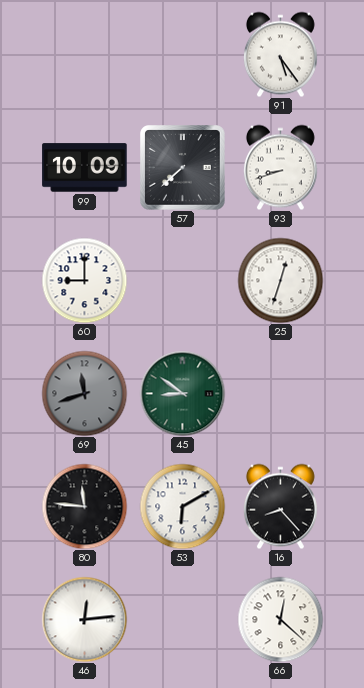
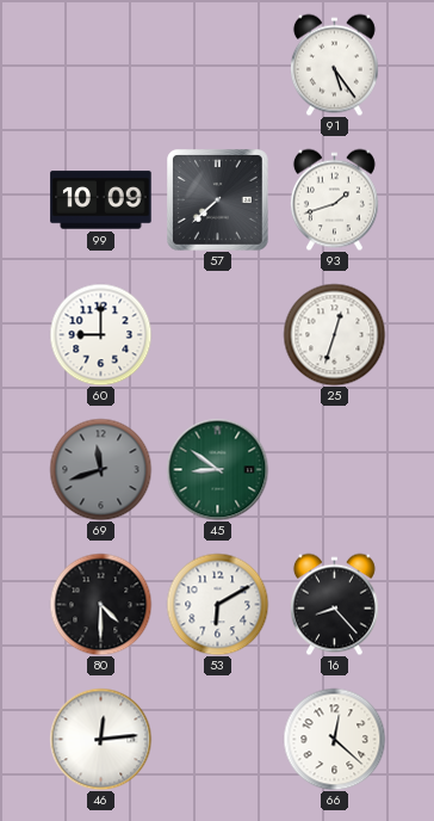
93: 8:42 -> 1:42
80: 11:46 -> 4:30
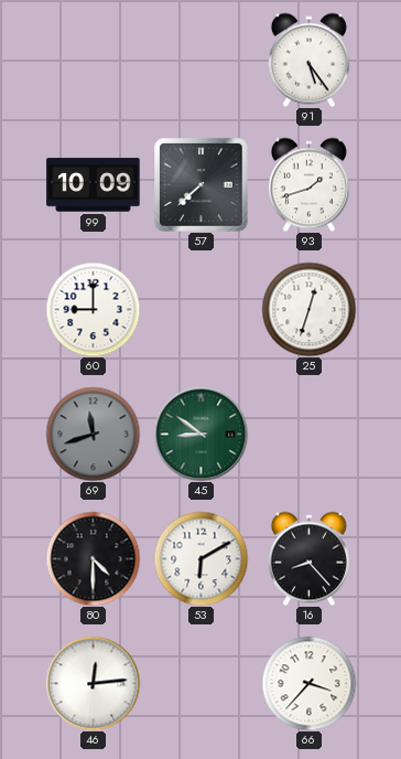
66: 12:22 -> 3:37
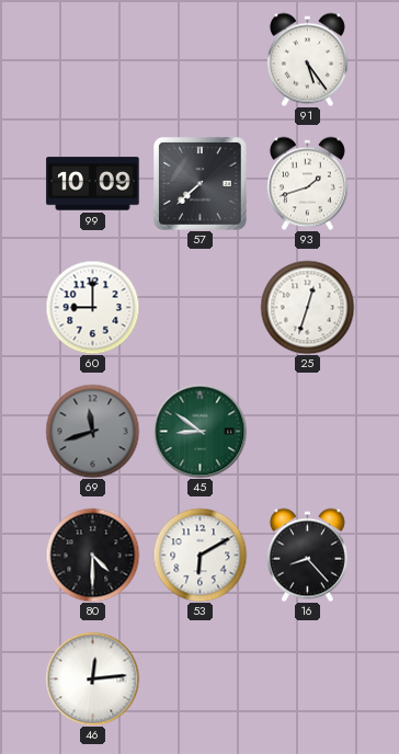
66: 3:37 -> none
